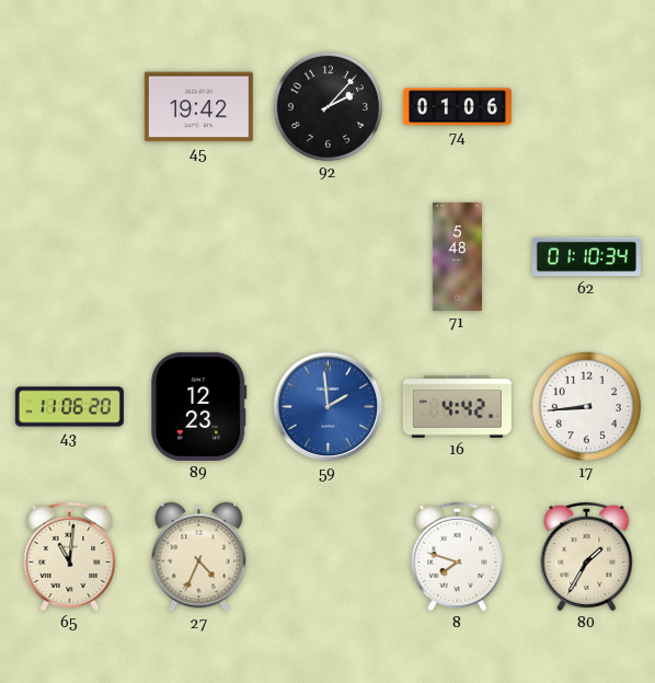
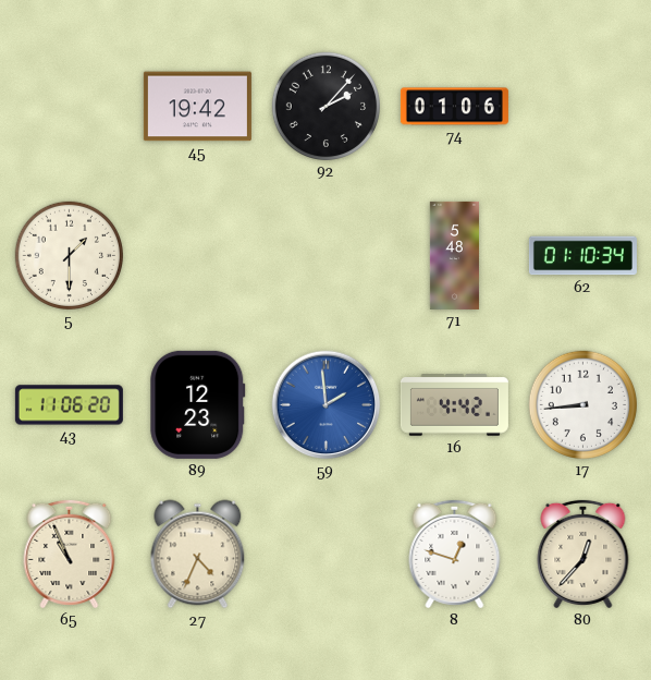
5: none -> 1:30
65: 11:01 -> 10:56
8: 7:48 -> 12:48
80: 1:35 -> 12:37
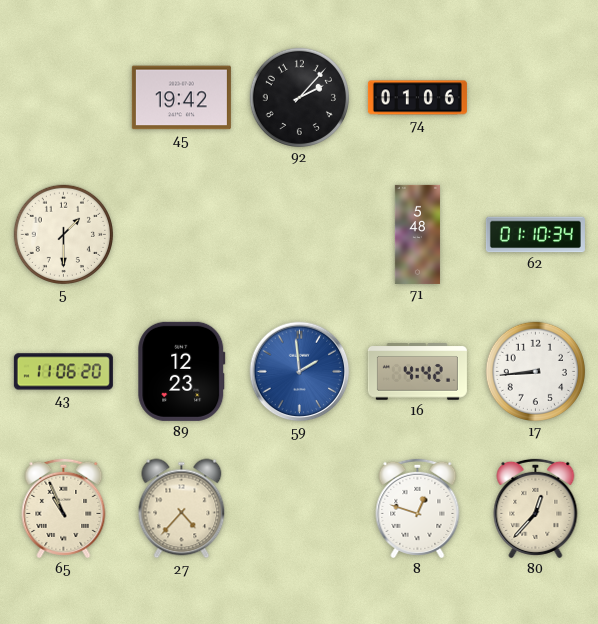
27: 4:34 -> 4:37
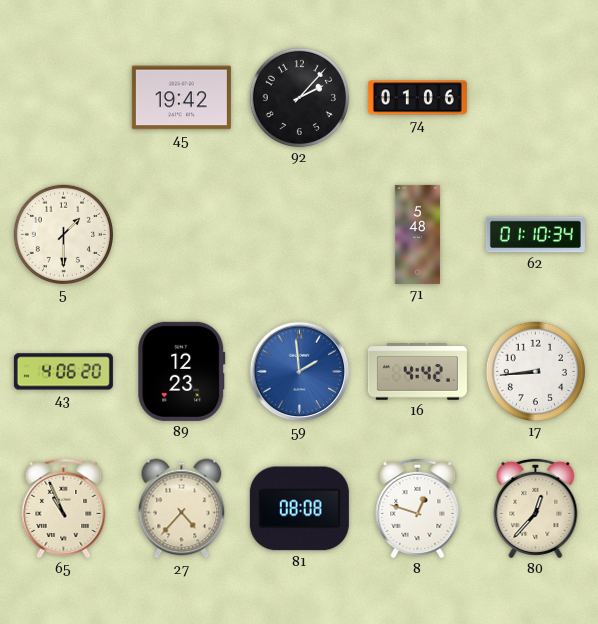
43: 11:06 -> 4:06
81: none -> 08:08
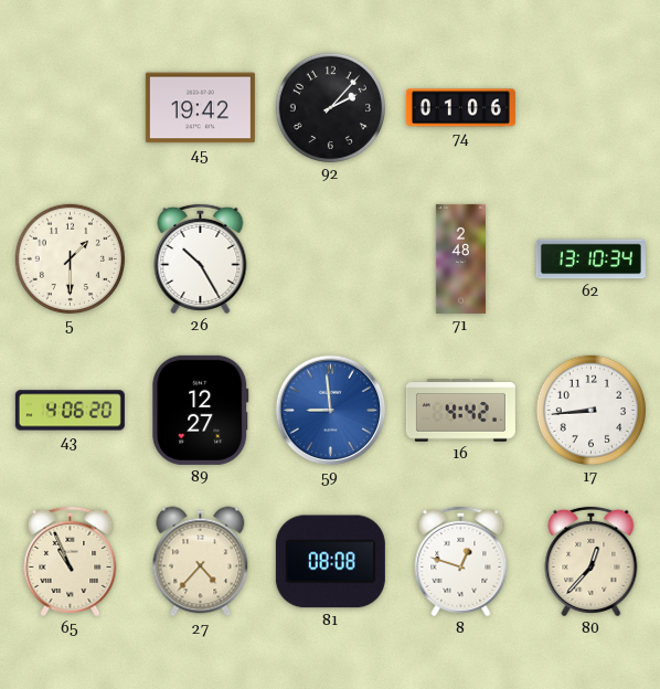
26: none -> 10:25
71: 5:48 -> 2:48
62: 01:10 -> 13:10
89: 12:23 -> 12:27
59: 1:59 -> 8:59
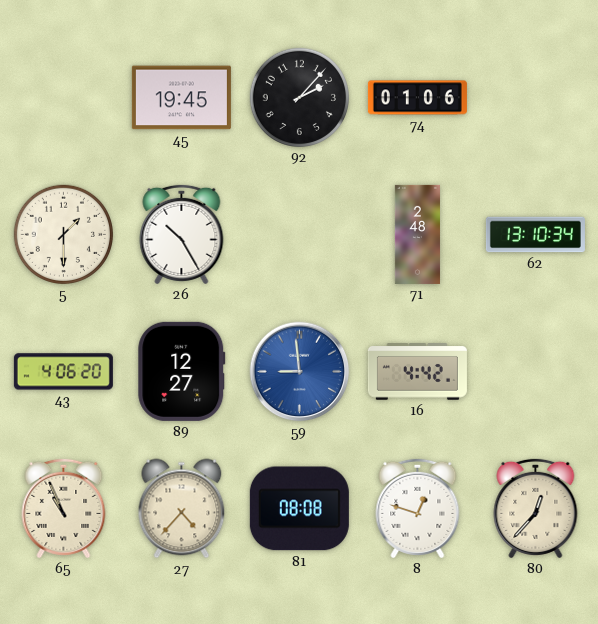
45: 19:42 -> 19:45
17: 8:44 -> none
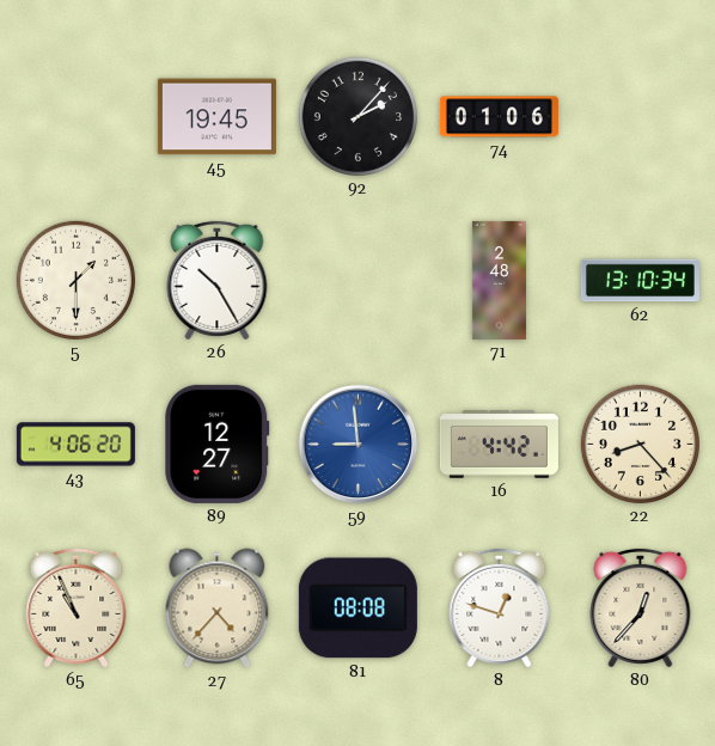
22: none -> 8:23
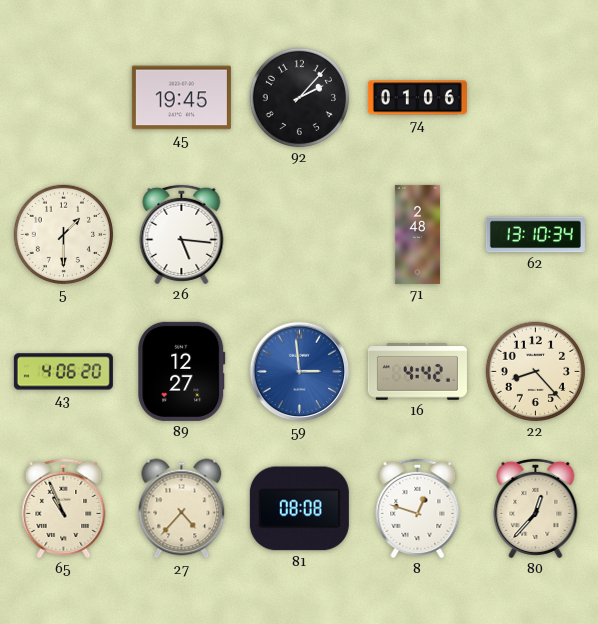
26: 10:25 -> 5:16
59: 8:59 -> 2:59
